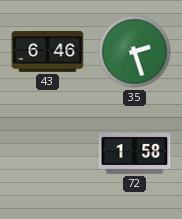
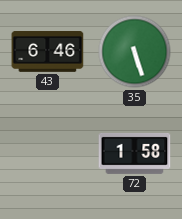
35: 2:27 -> 5:27
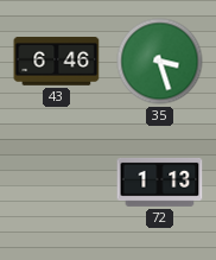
35: 5:27 -> 3:27
72: 1:58 -> 1:13
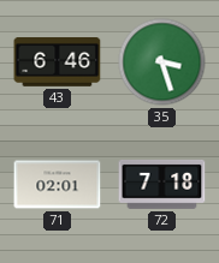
71: none -> 02:01
72: 1:13 -> 7:18
